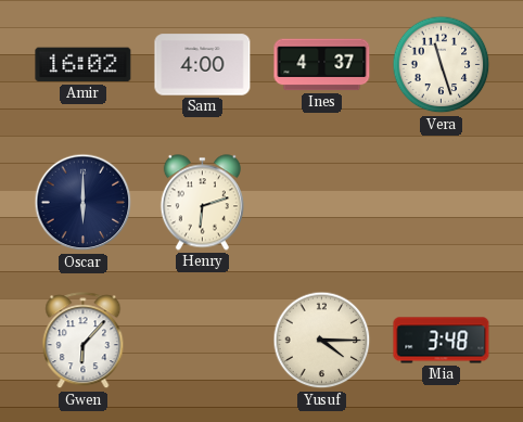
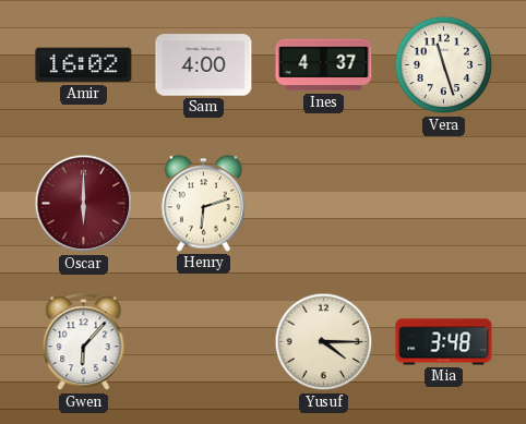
Oscar dial: navy -> burgundy
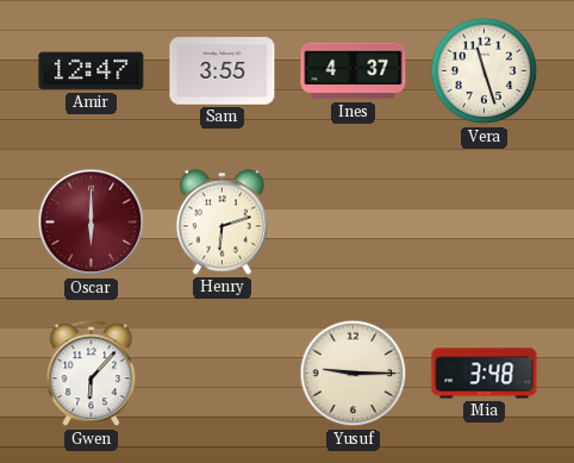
Amir: 16:02 -> 12:47
Sam: 4:00 -> 3:55
Yusuf: 4:15 -> 9:15
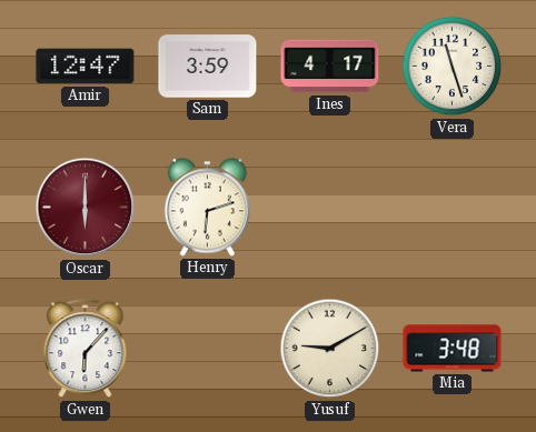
Sam: 3:55 -> 3:59
Ines: 4:37 -> 4:17
Yusuf: 9:15 -> 9:10
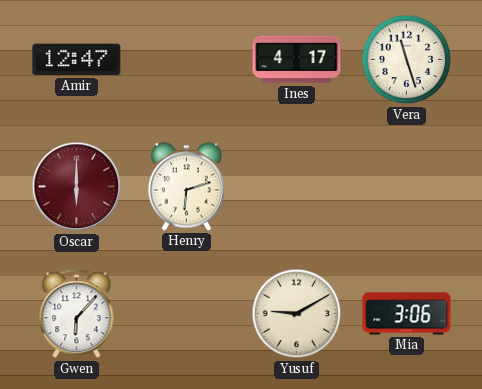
Sam: 3:59 -> none
Mia: 3:48 -> 3:06
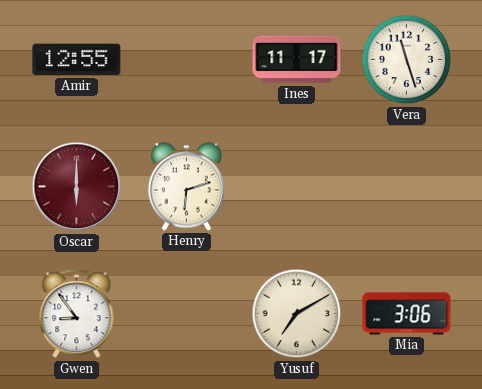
Amir: 12:47 -> 12:55
Ines: 4:17 -> 11:17
Gwen: 6:07 -> 8:54
Yusuf: 9:10 -> 7:10
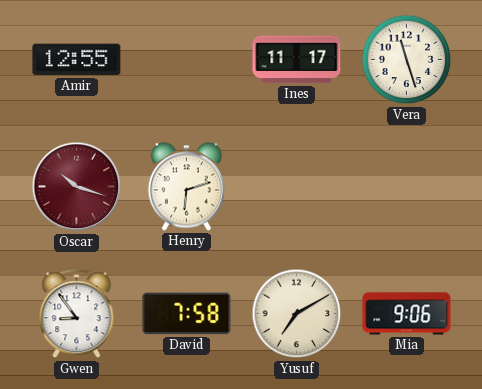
Oscar: 6:00 -> 10:18
David: none -> 7:58
Mia: 3:06 -> 9:06
